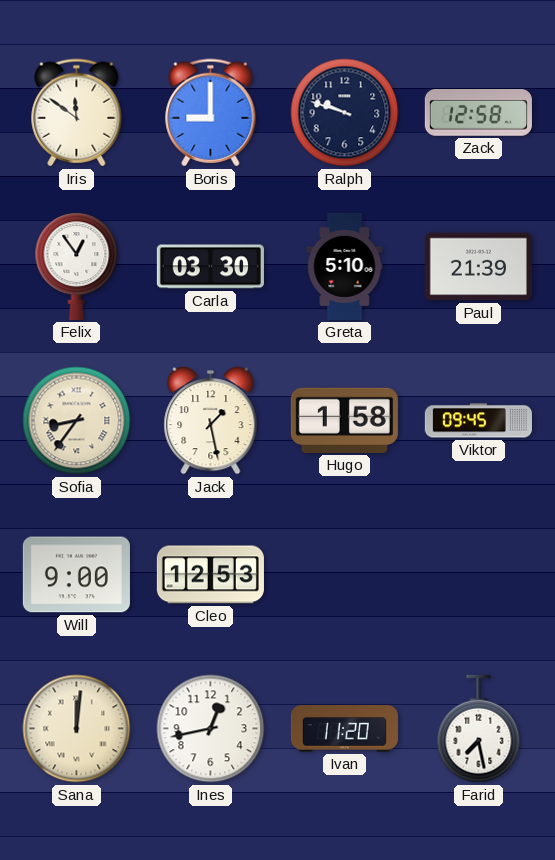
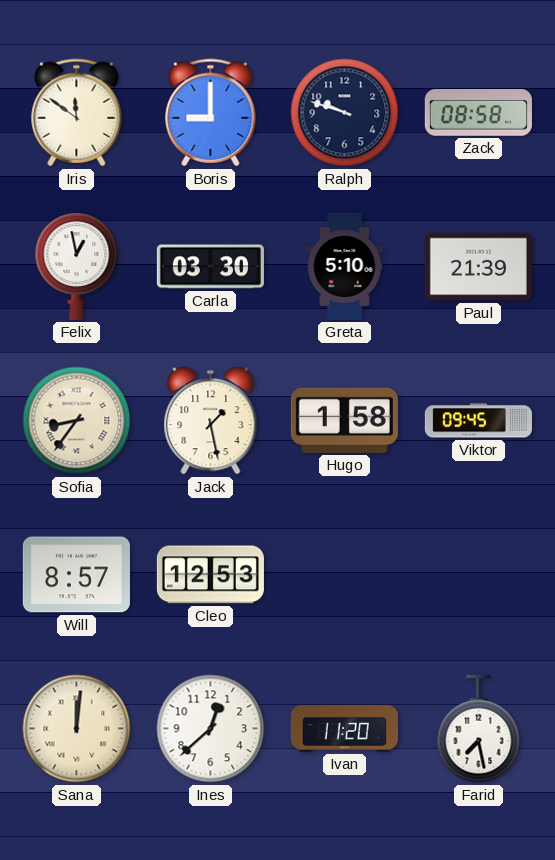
Zack: 12:58 -> 08:58
Felix: 12:54 -> 12:58
Will: 9:00 -> 8:57
Ines: 12:43 -> 12:38
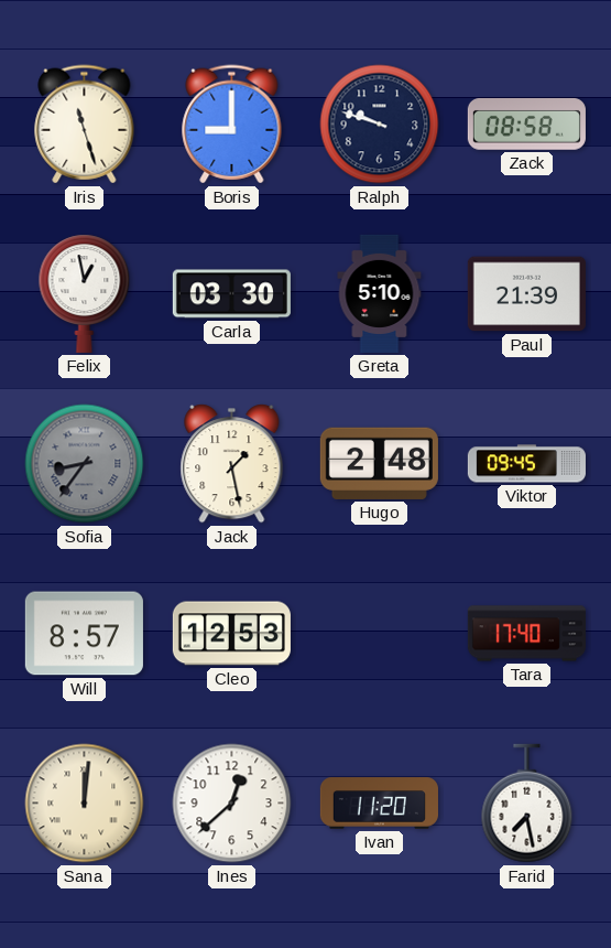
Iris: 11:51 -> 11:27
Sofia dial: cream -> grey
Hugo: 1:58 -> 2:48
Tara: none -> 17:40
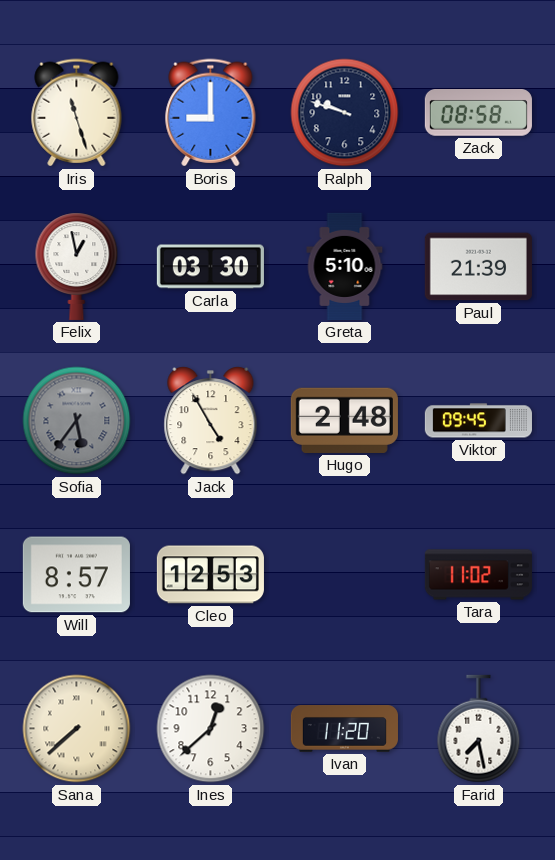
Sofia: 8:36 -> 5:36
Jack: 1:28 -> 4:55
Tara: 17:40 -> 11:02
Sana: 12:01 -> 7:38
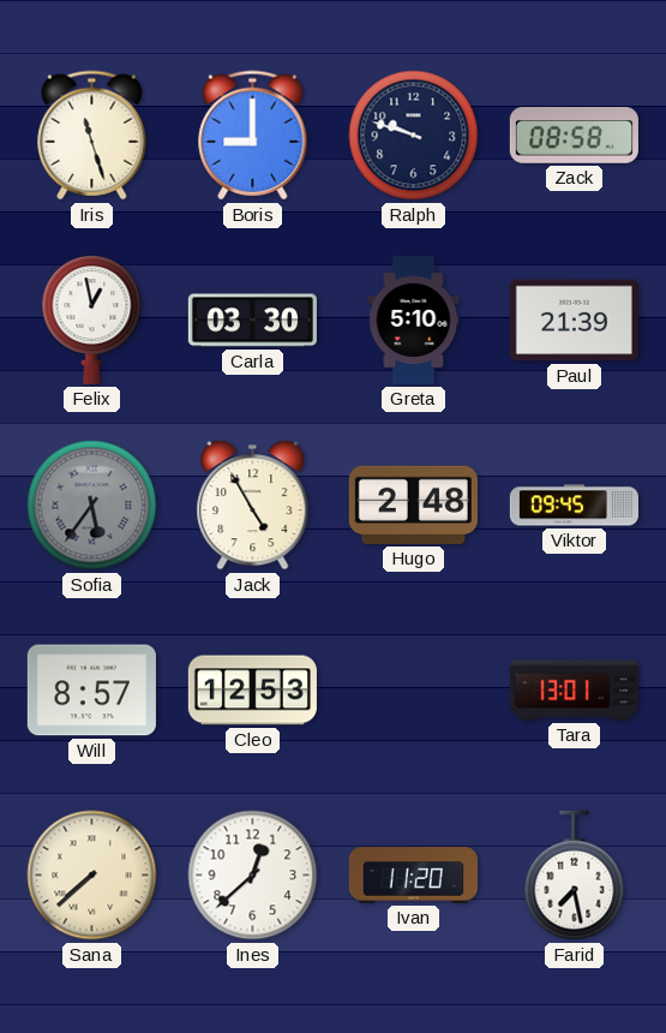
Tara: 11:02 -> 13:01
